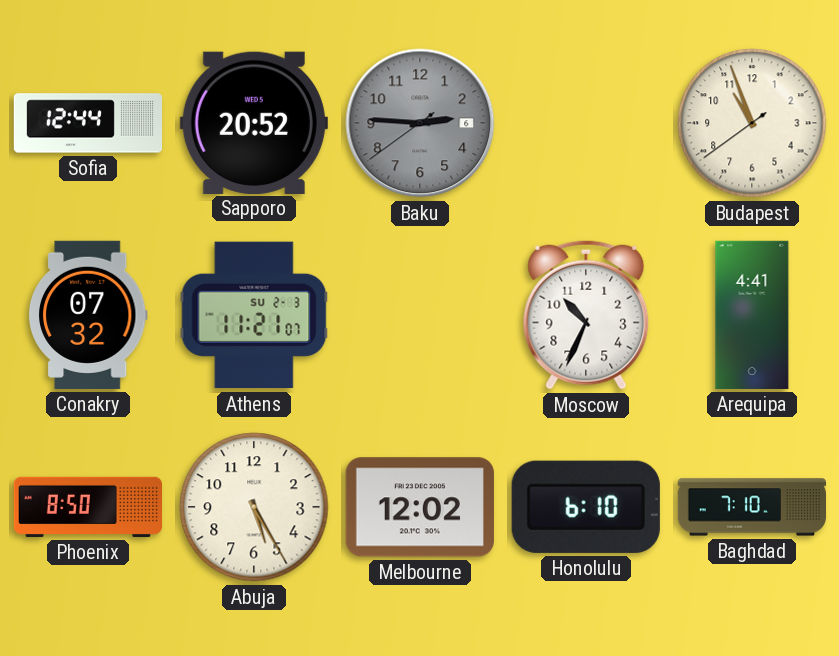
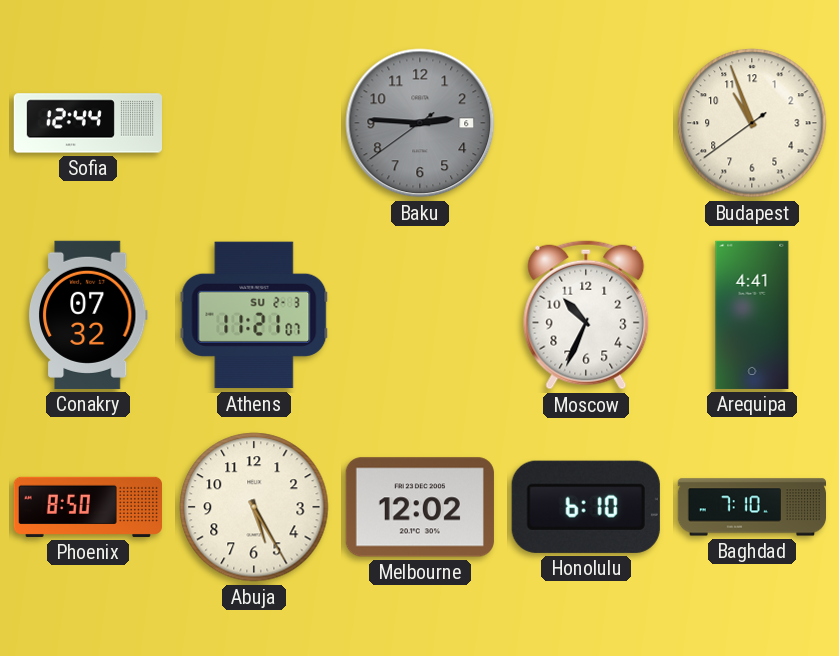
Sapporo: 20:52 -> none
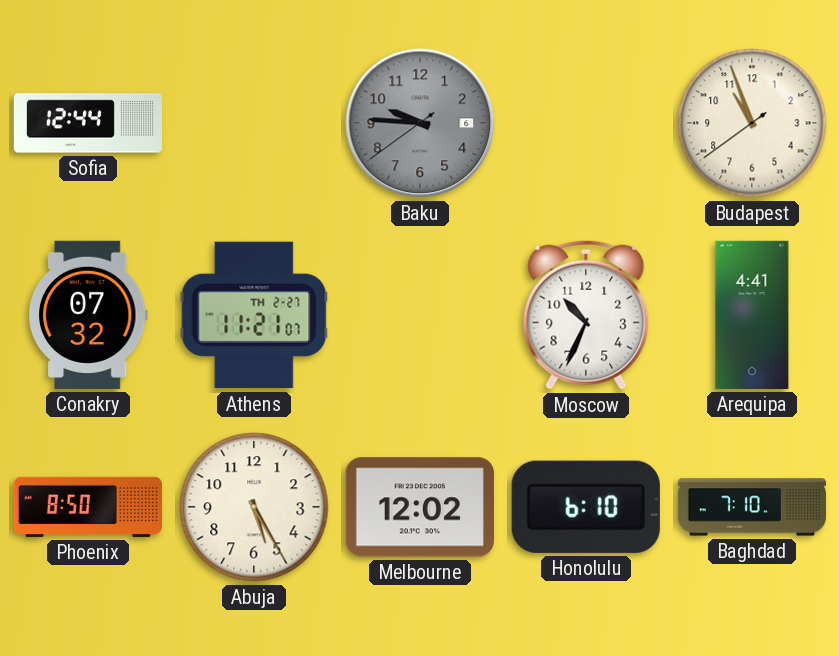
Baku: 2:45 -> 9:45
Athens date: SU 2-3 -> TH 2-27
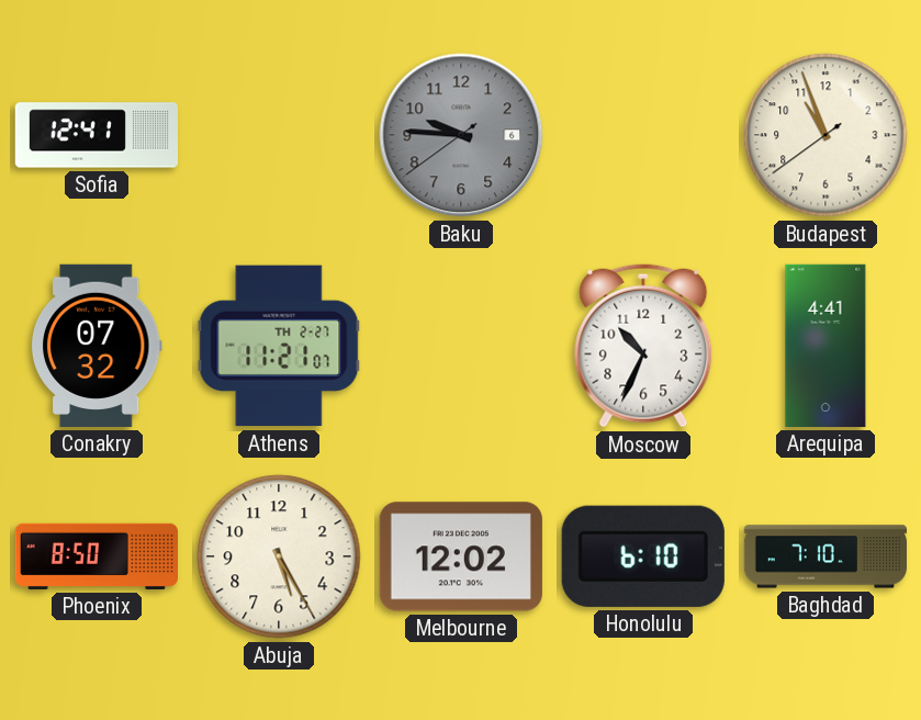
Sofia: 12:44 -> 12:41
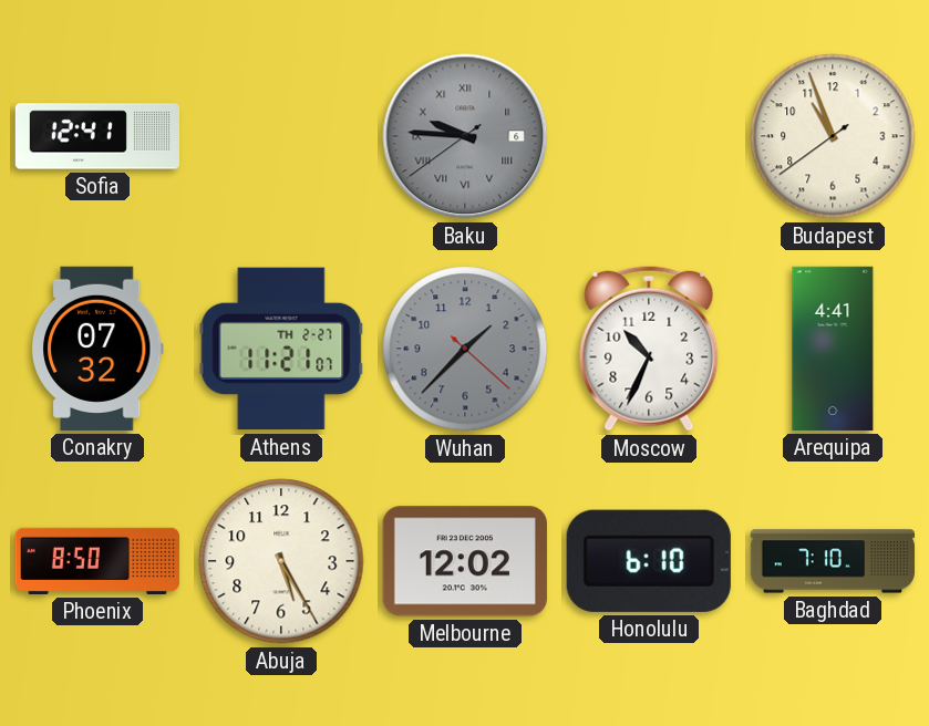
Baku numerals: Arabic -> Roman
Wuhan: none -> 1:37
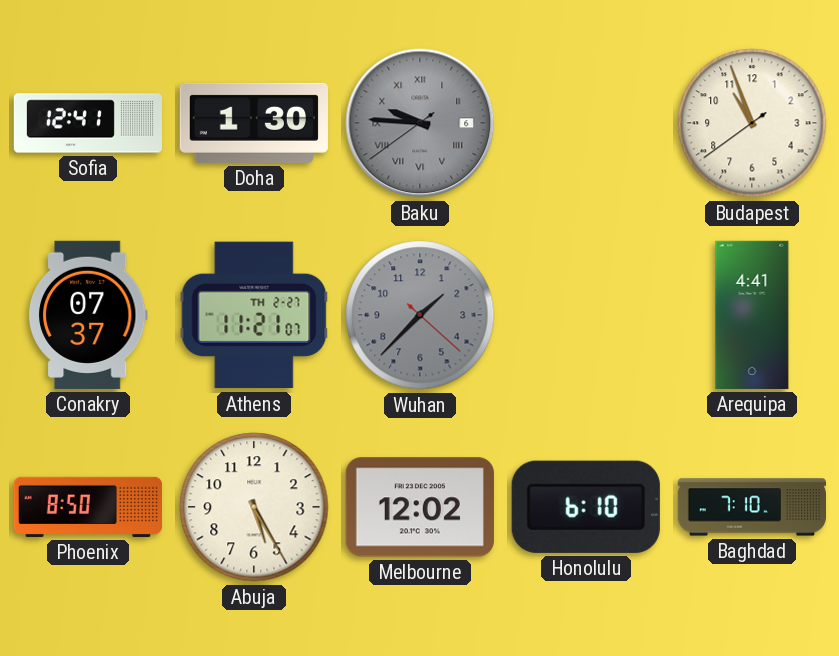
Doha: none -> 1:30
Conakry: 07:32 -> 07:37
Moscow: 10:34 -> none
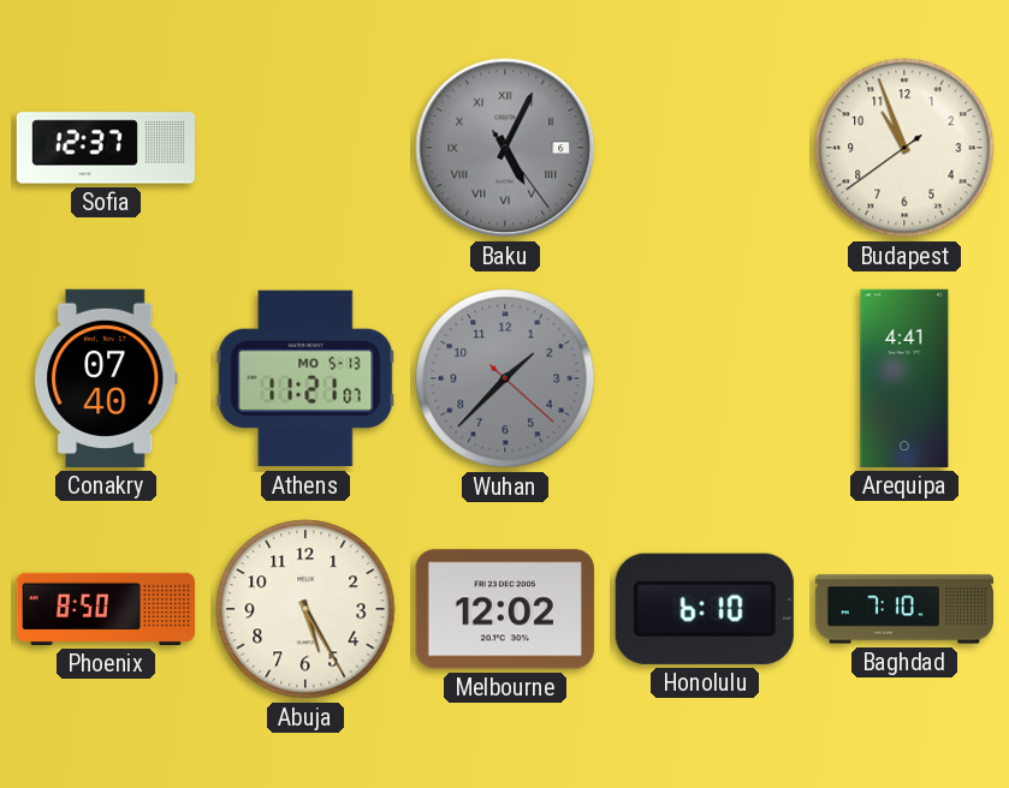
Sofia: 12:41 -> 12:37
Doha: 1:30 -> none
Baku: 9:45 -> 5:04
Conakry: 07:37 -> 07:40
Athens date: TH 2-27 -> MO 5-13
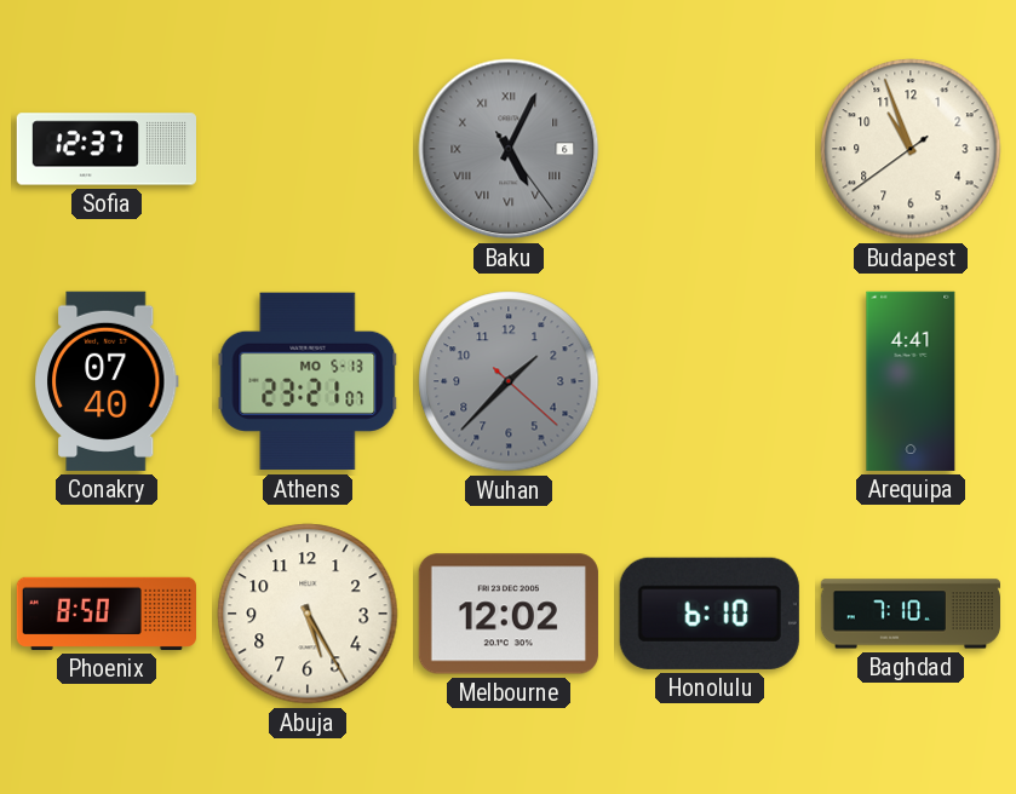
Athens: 11:21 -> 23:21
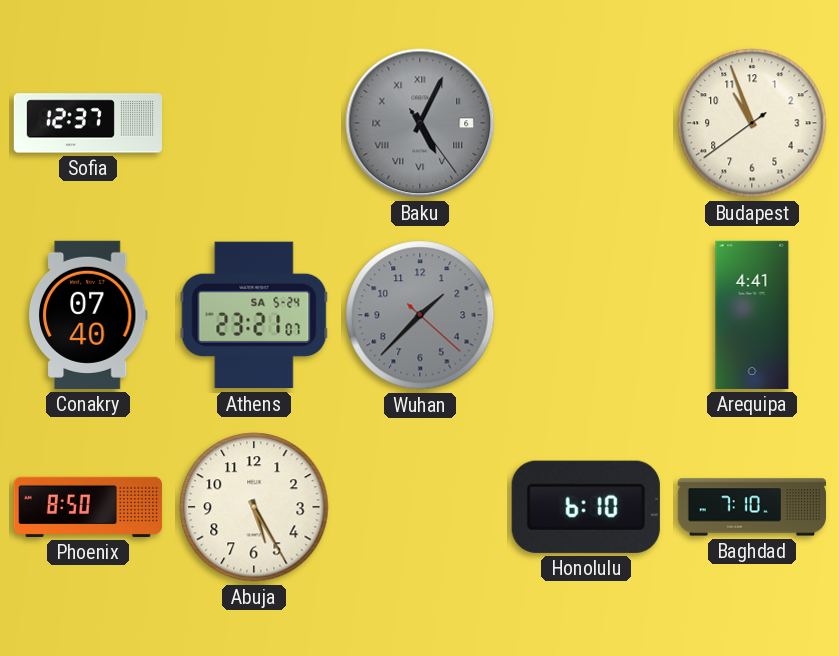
Athens date: MO 5-13 -> SA 5-24
Melbourne: 12:02 -> none
